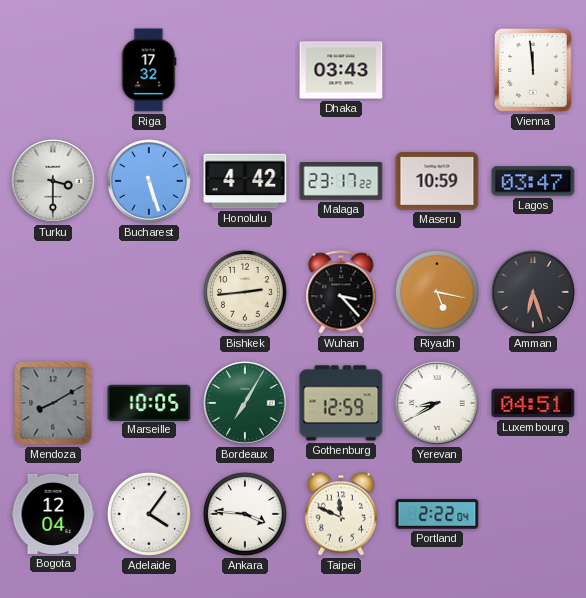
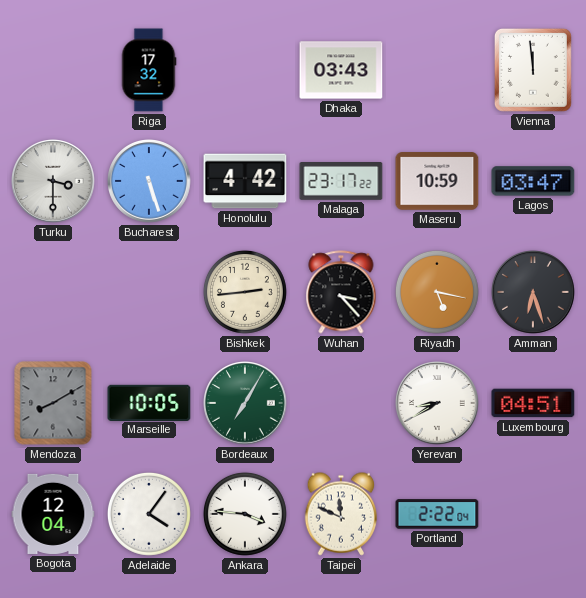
Gothenburg: 12:59 -> none
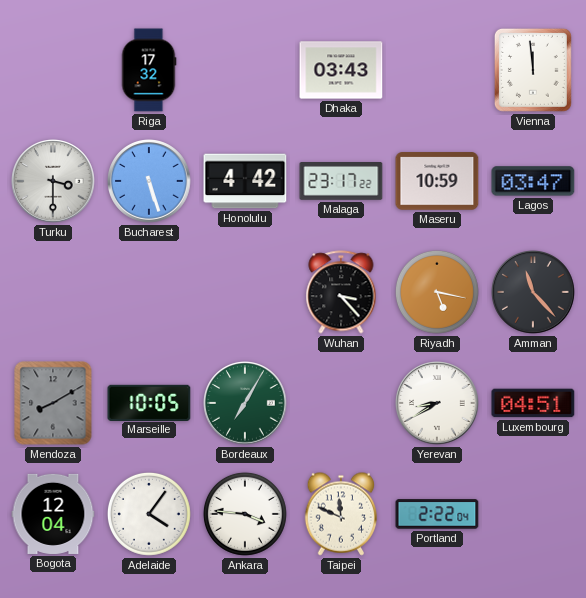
Bishkek: 2:44 -> none
Amman: 6:27 -> 11:23
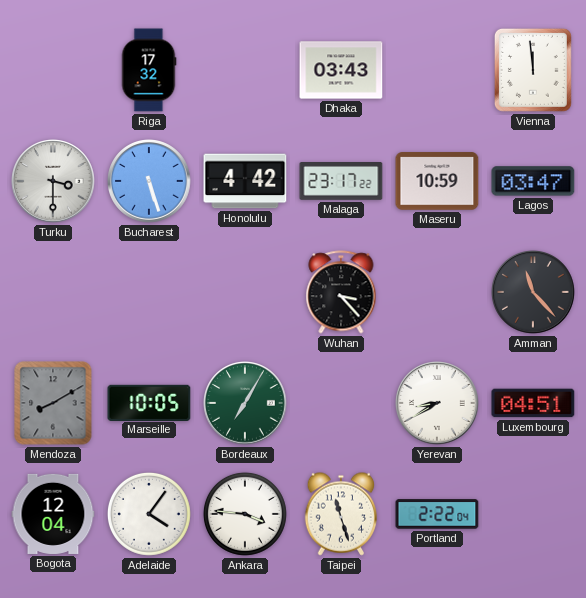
Riyadh: 5:17 -> none
Taipei: 11:49 -> 11:27
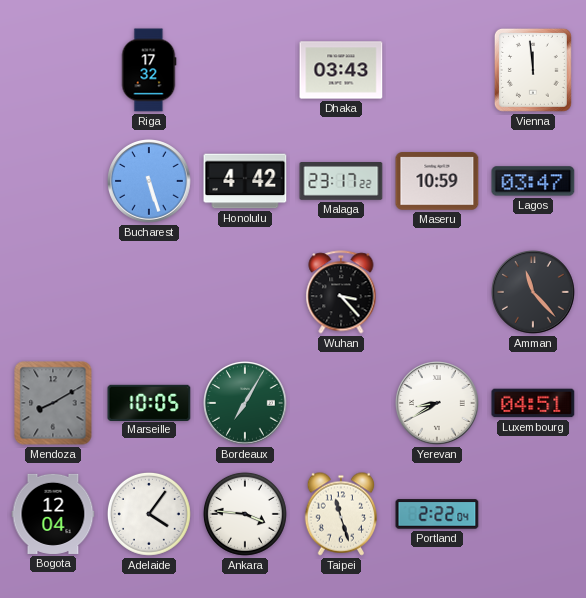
Turku: 3:30 -> none
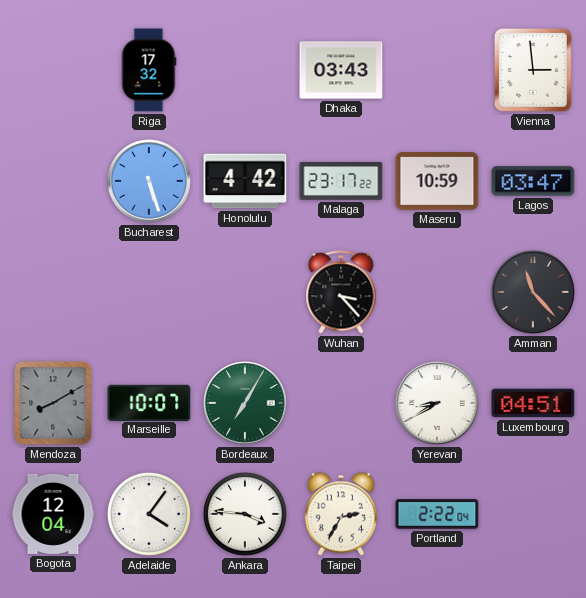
Vienna: 11:59 -> 2:59
Marseille: 10:05 -> 10:07
Taipei: 11:27 -> 2:35
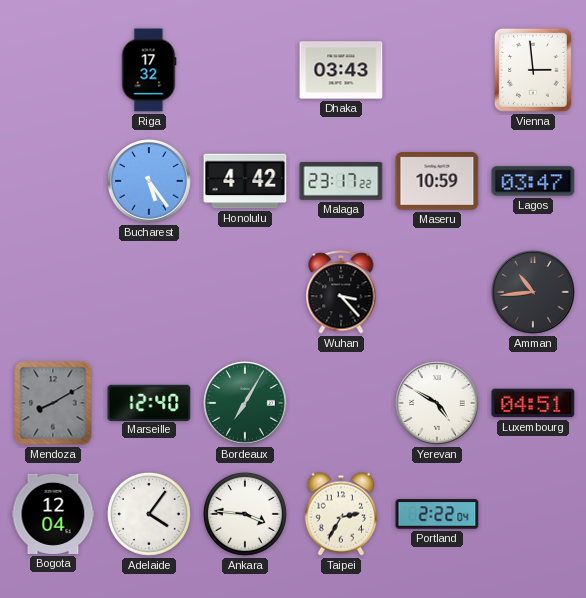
Bucharest: 5:27 -> 5:24
Amman: 11:23 -> 10:44
Marseille: 10:07 -> 12:40
Yerevan: 8:40 -> 4:50
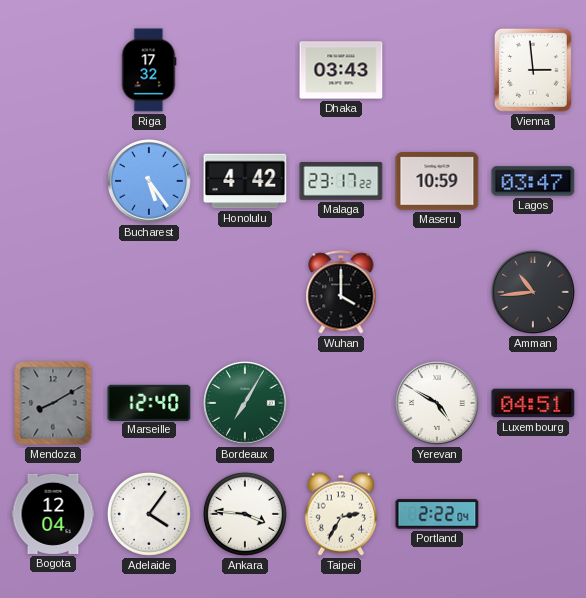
Wuhan: 3:23 -> 4:00
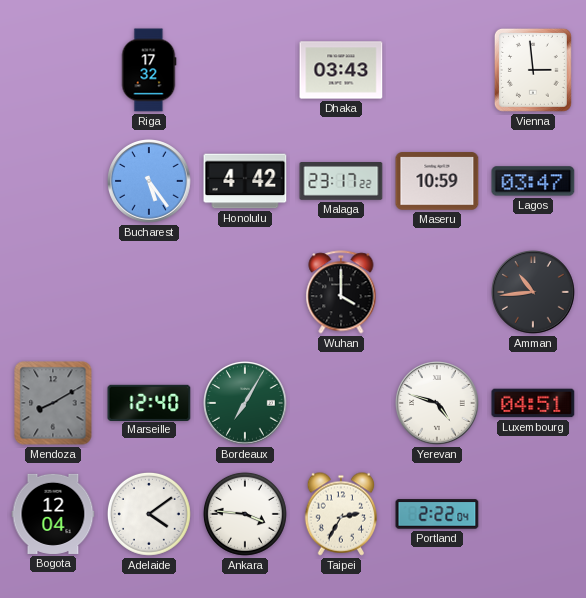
Yerevan: 4:50 -> 4:48
Adelaide: 4:06 -> 4:09
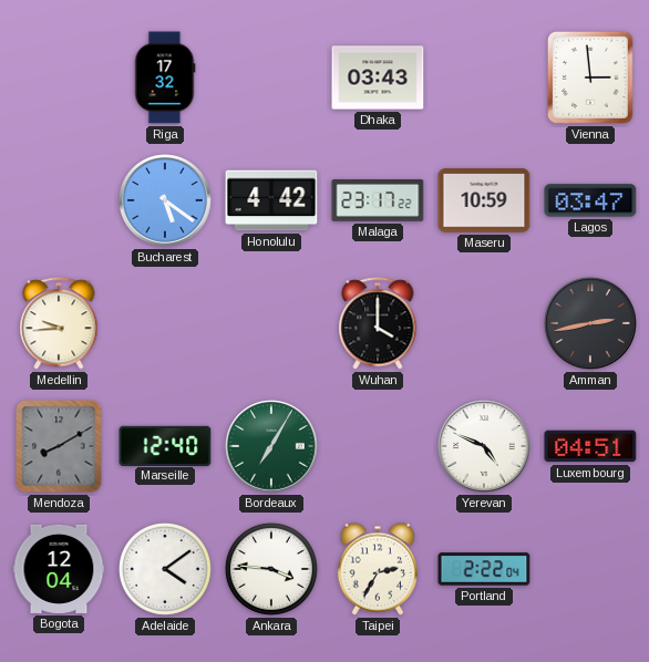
Bucharest: 5:24 -> 5:21
Medellin: none -> 9:44
Amman: 10:44 -> 2:43
Yerevan: 4:48 -> 4:49
